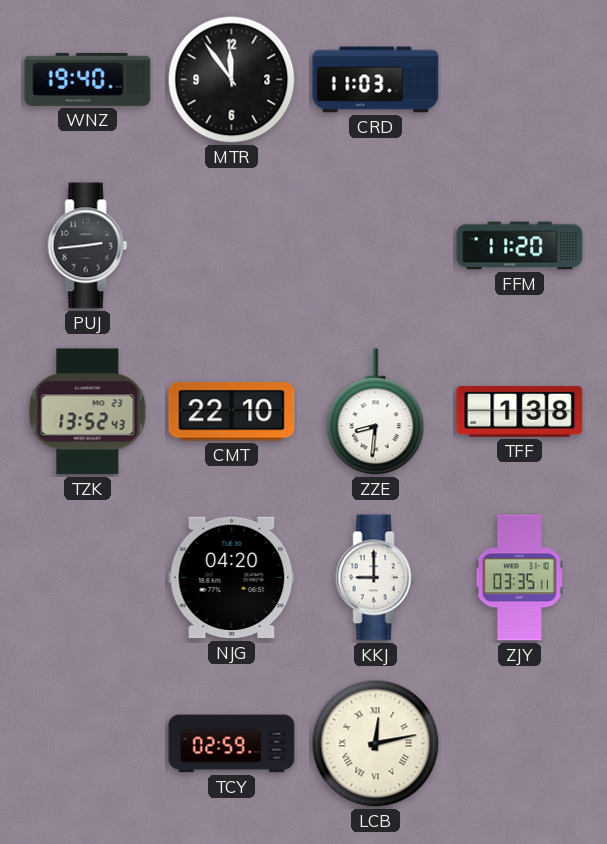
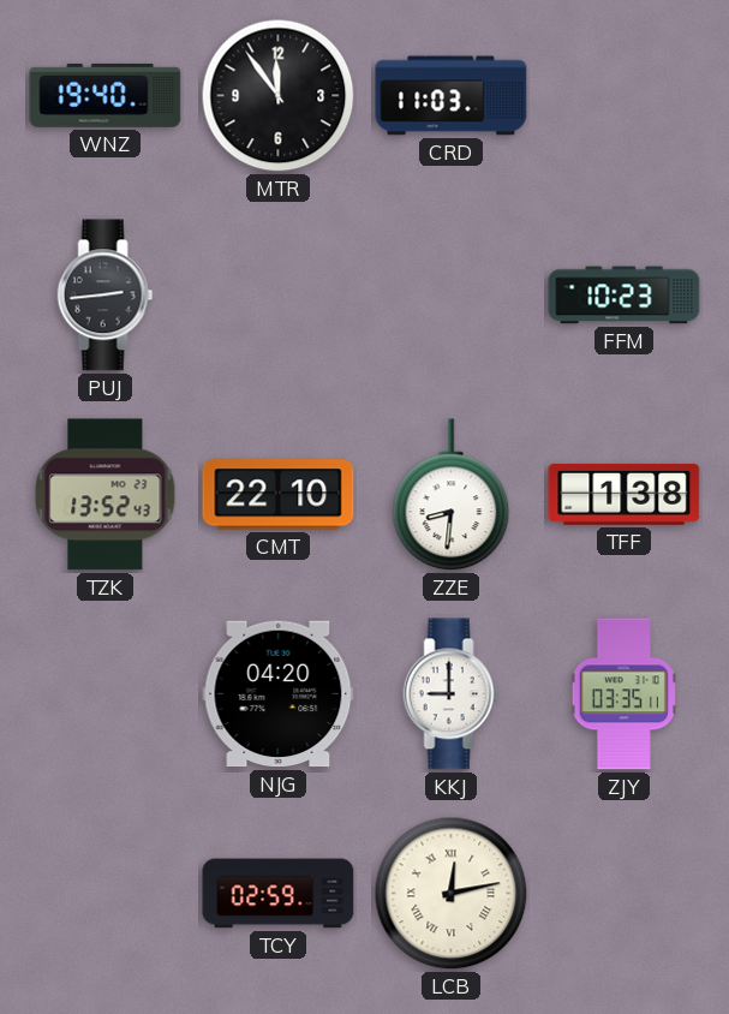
FFM: 11:20 -> 10:23
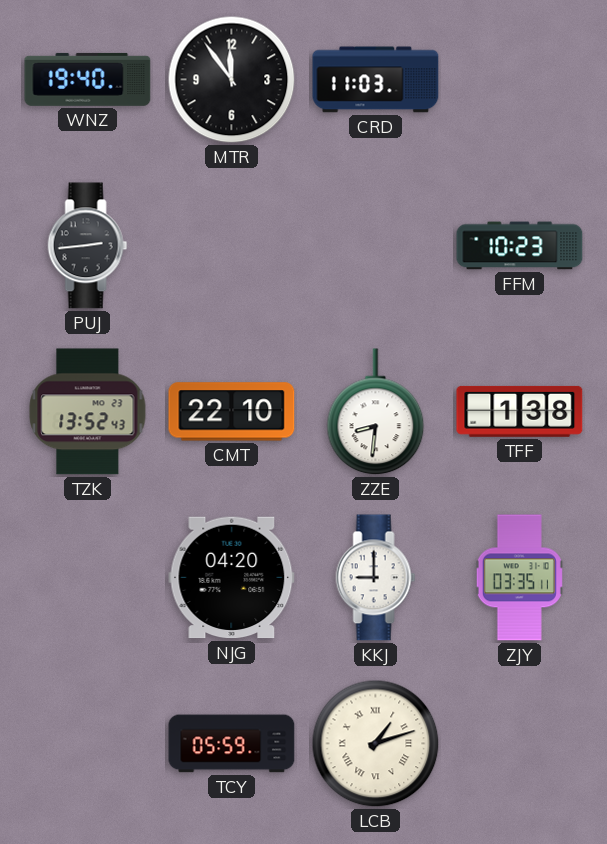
TCY: 02:59 -> 05:59
LCB: 12:13 -> 1:12
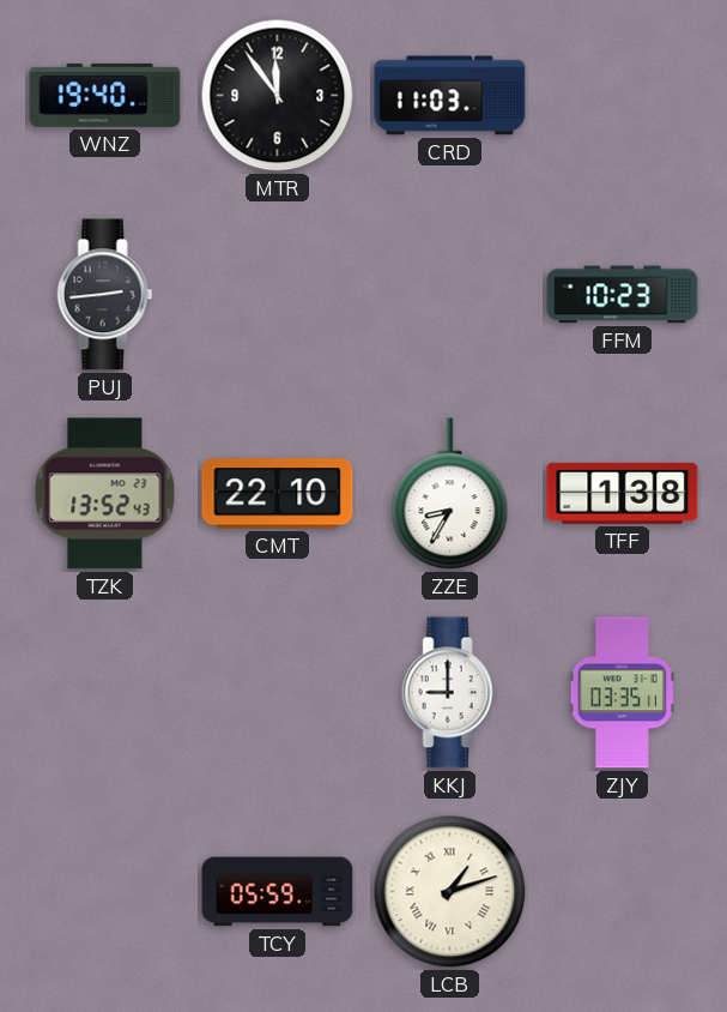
ZZE: 8:31 -> 8:35
NJG: 04:20 -> none
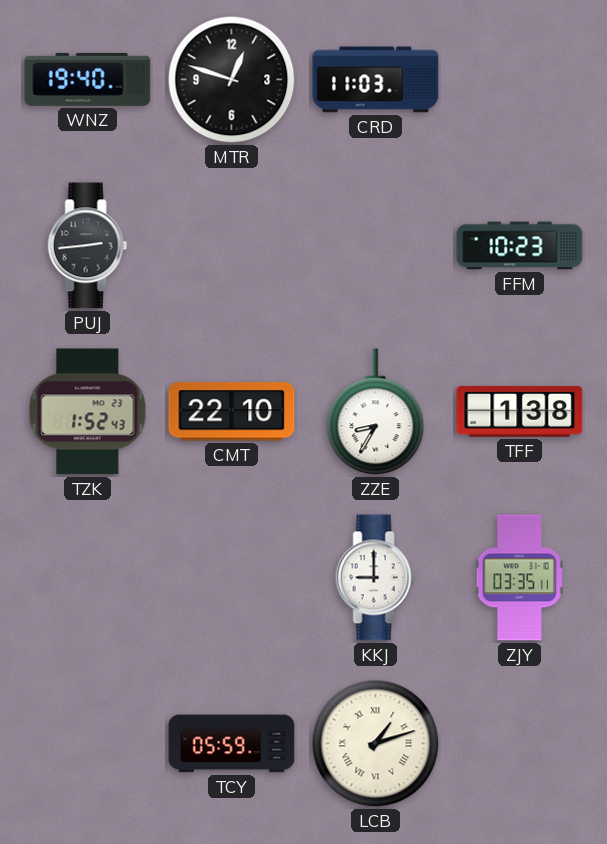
MTR: 11:54 -> 12:48
TZK: 13:52 -> 1:52
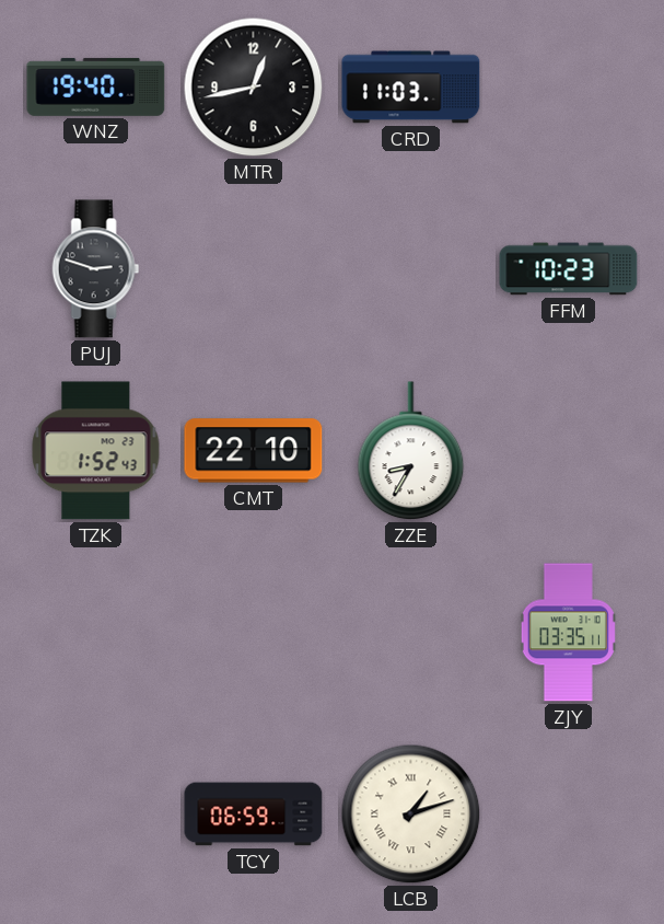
MTR: 12:48 -> 12:43
PUJ: 2:44 -> 2:48
TFF: 1:38 -> none
KKJ: 9:00 -> none
TCY: 05:59 -> 06:59
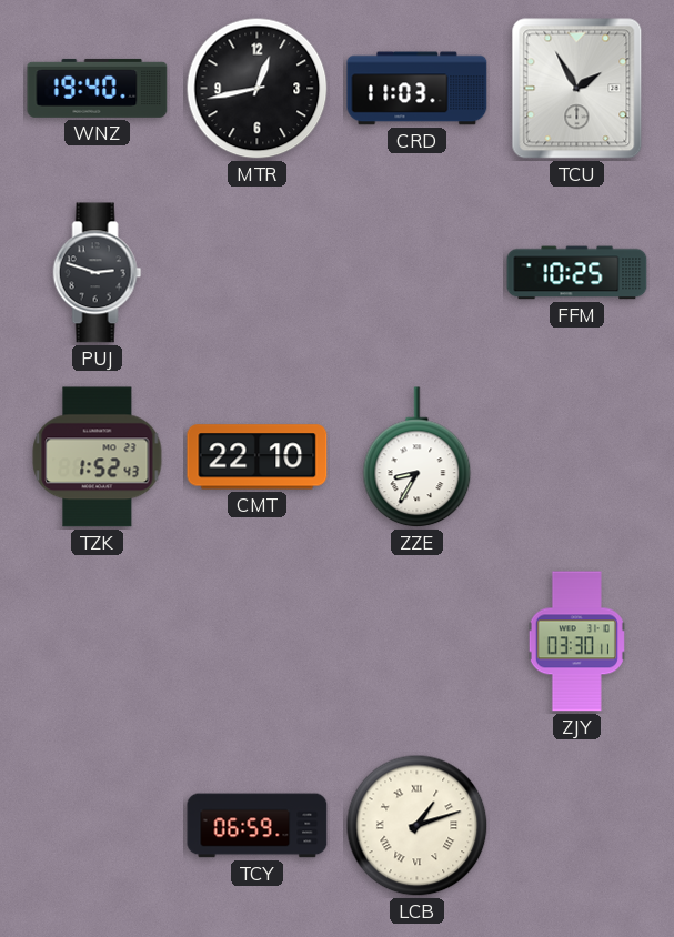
TCU: none -> 1:55
FFM: 10:23 -> 10:25
ZJY: 03:35 -> 03:30
